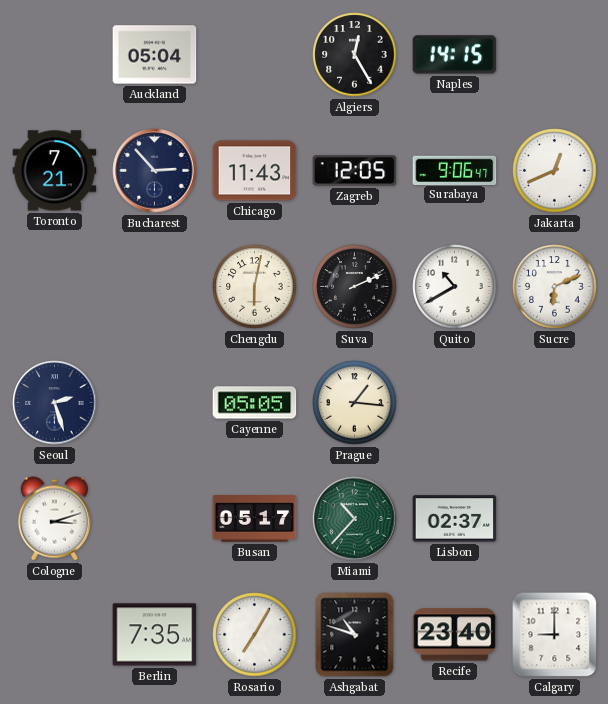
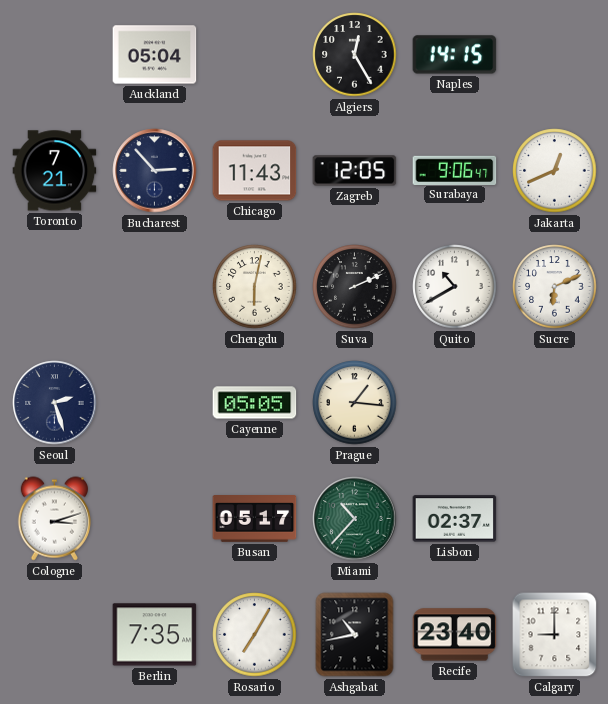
Ashgabat: 10:48 -> 10:43
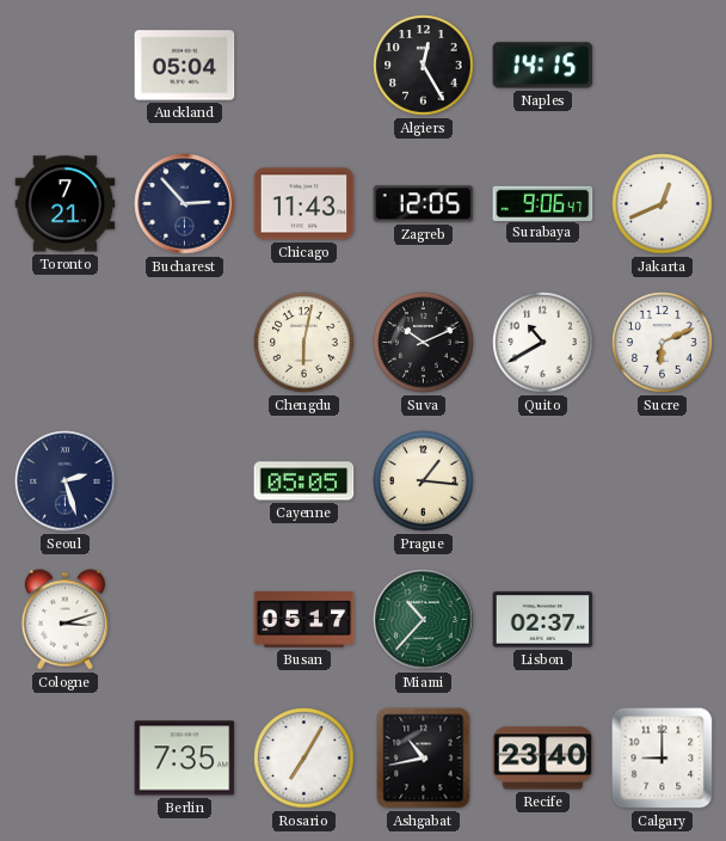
Suva: 2:11 -> 10:11
